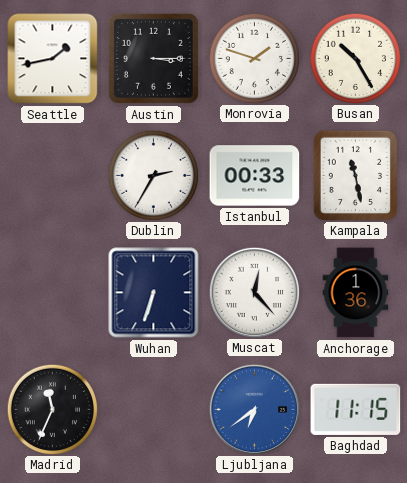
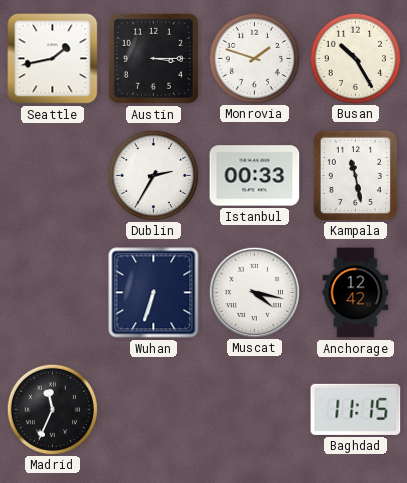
Muscat: 12:23 -> 4:17
Anchorage: 1:36 -> 12:42
Ljubljana: 6:39 -> none
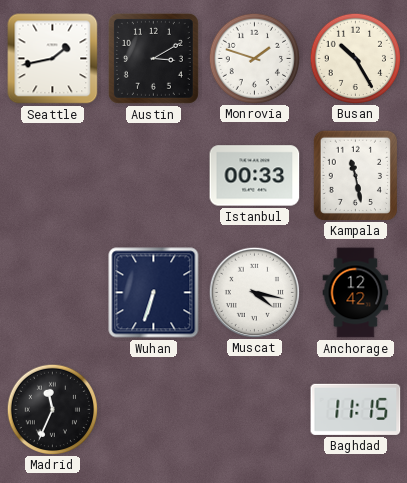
Austin: 3:15 -> 3:10
Dublin: 2:35 -> none
